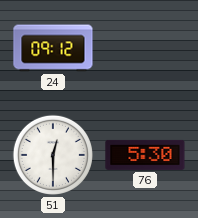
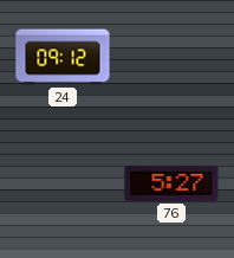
51: 12:30 -> none
76: 5:30 -> 5:27
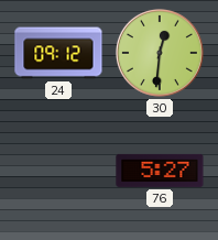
30: none -> 12:31
